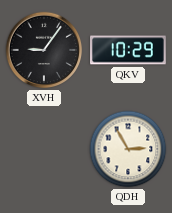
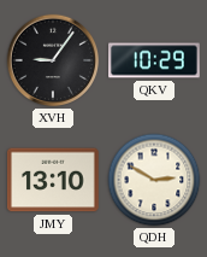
JMY: none -> 13:10
QDH: 2:55 -> 2:50
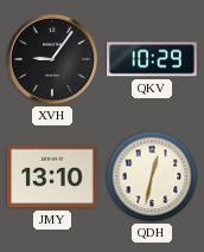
QDH: 2:50 -> 12:32
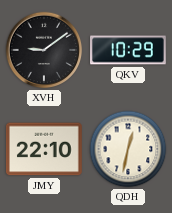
XVH: 9:06 -> 9:09
JMY: 13:10 -> 22:10
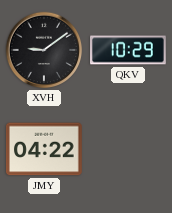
JMY: 22:10 -> 04:22
QDH: 12:32 -> none
